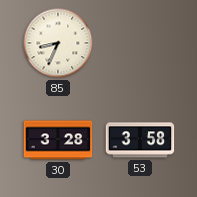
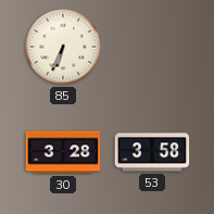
85: 8:34 -> 6:34
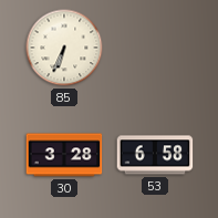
53: 3:58 -> 6:58
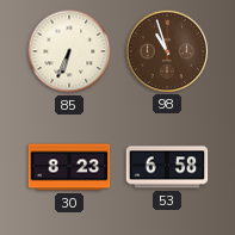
98: none -> 10:57
30: 3:28 -> 8:23
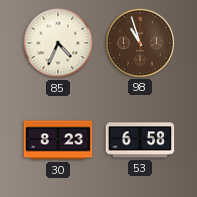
85: 6:34 -> 4:34
